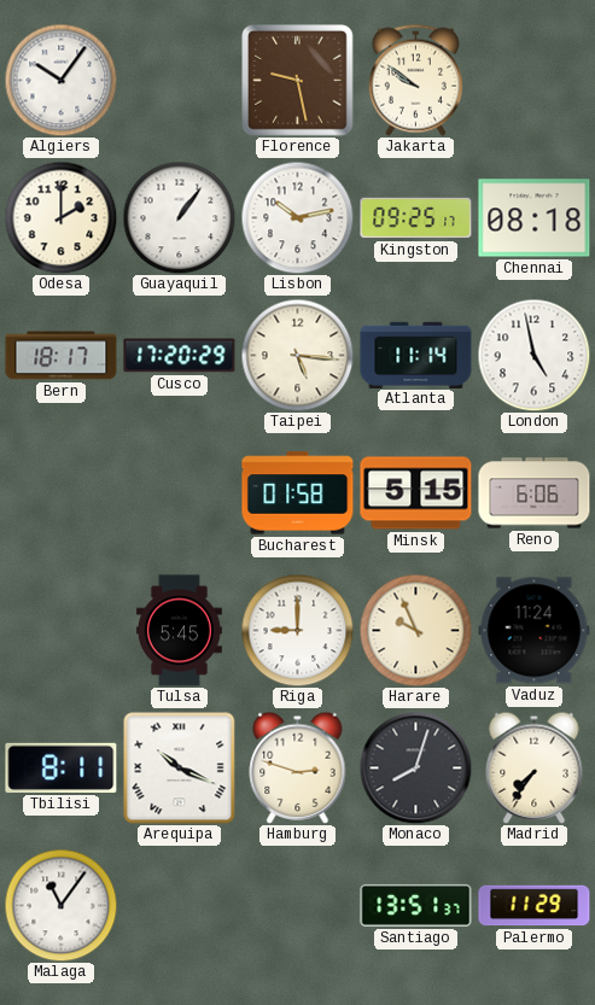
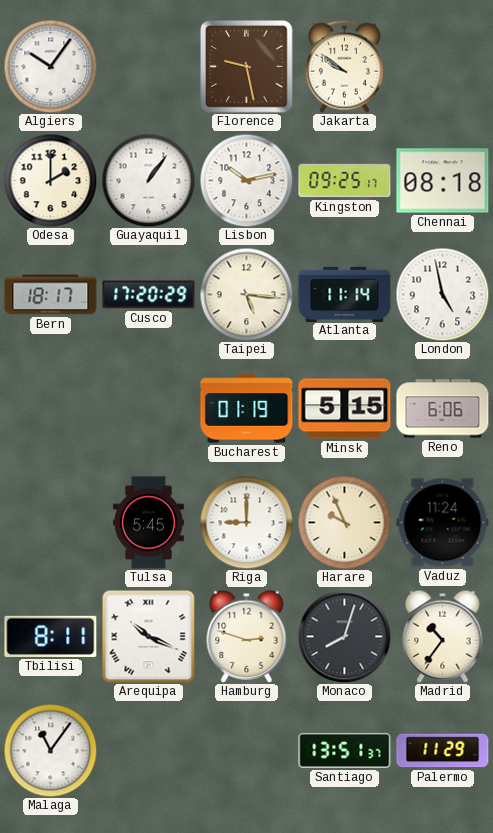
Bucharest: 01:58 -> 01:19
Madrid: 7:36 -> 10:36
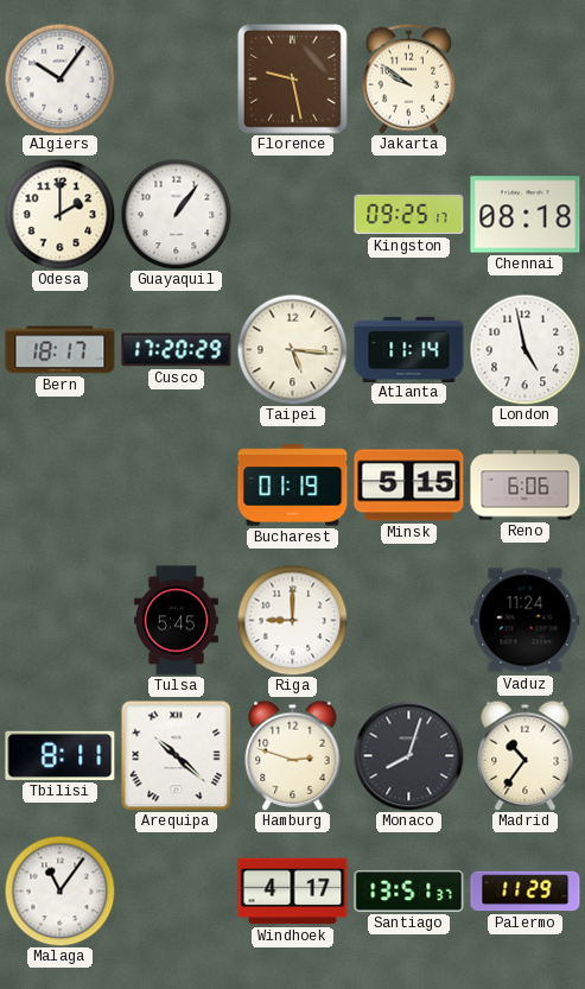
Lisbon: 10:13 -> none
Harare: 9:56 -> none
Arequipa: 10:19 -> 10:22
Windhoek: none -> 4:17
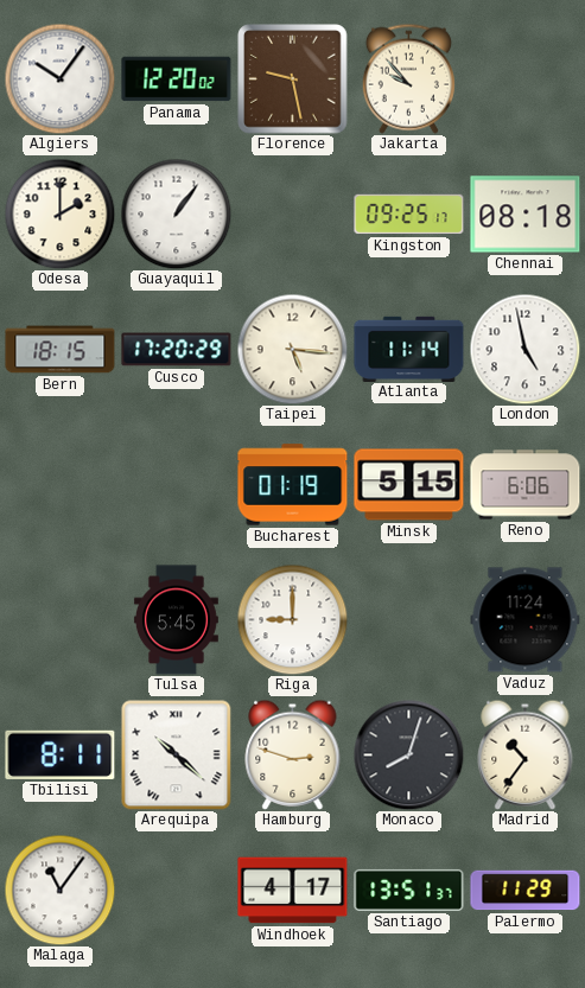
Panama: none -> 12:20
Jakarta: 9:51 -> 9:53
Bern: 18:17 -> 18:15
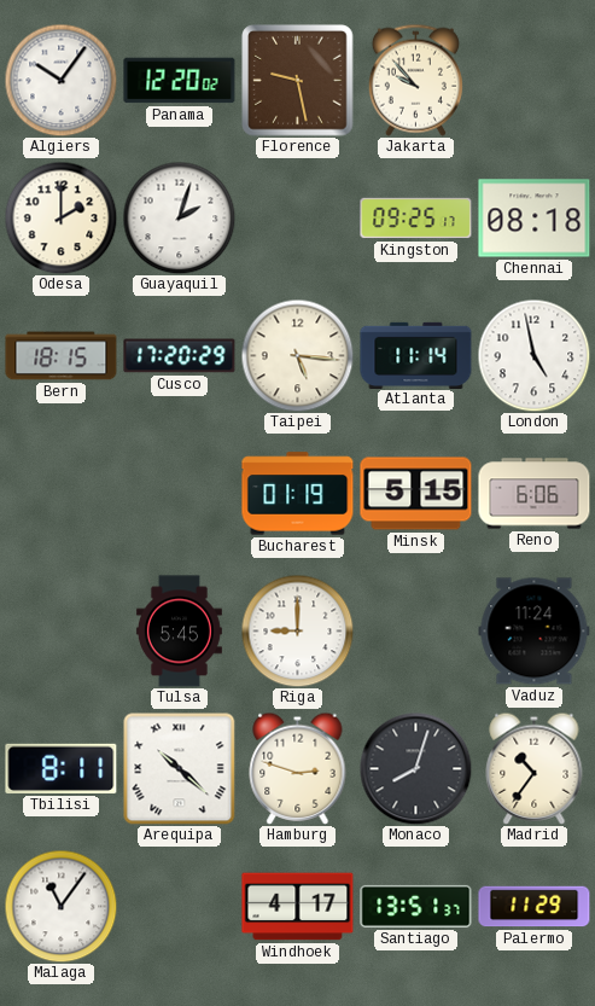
Guayaquil: 1:06 -> 2:03
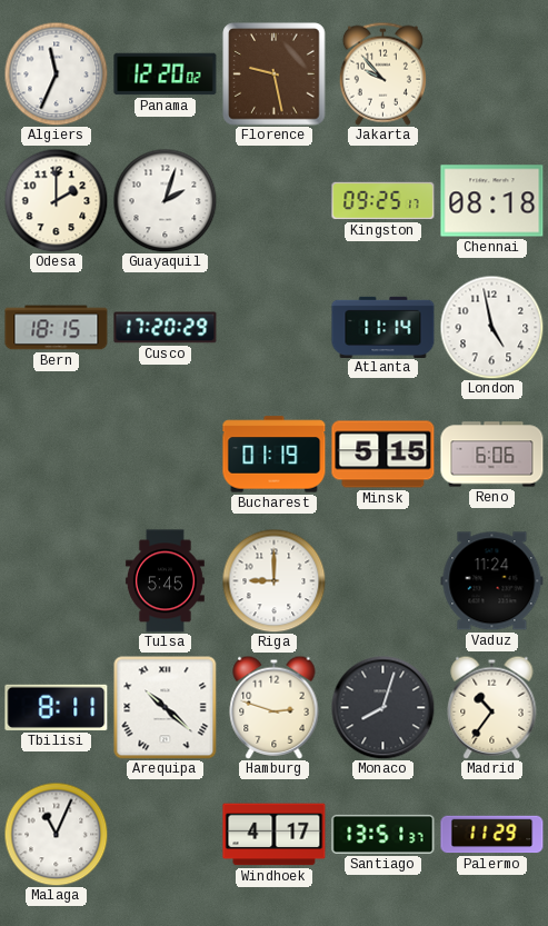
Algiers: 10:06 -> 11:34
Taipei: 5:16 -> none
Malaga: 11:06 -> 11:04
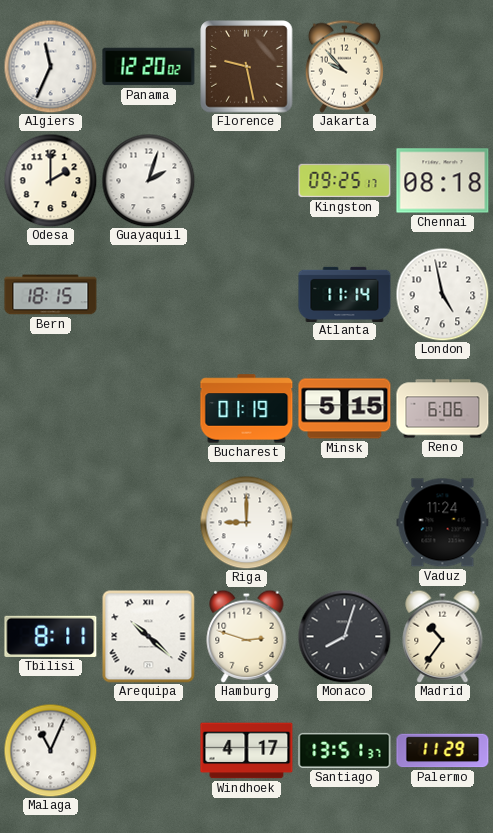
Cusco: 17:20 -> none
Tulsa: 5:45 -> none
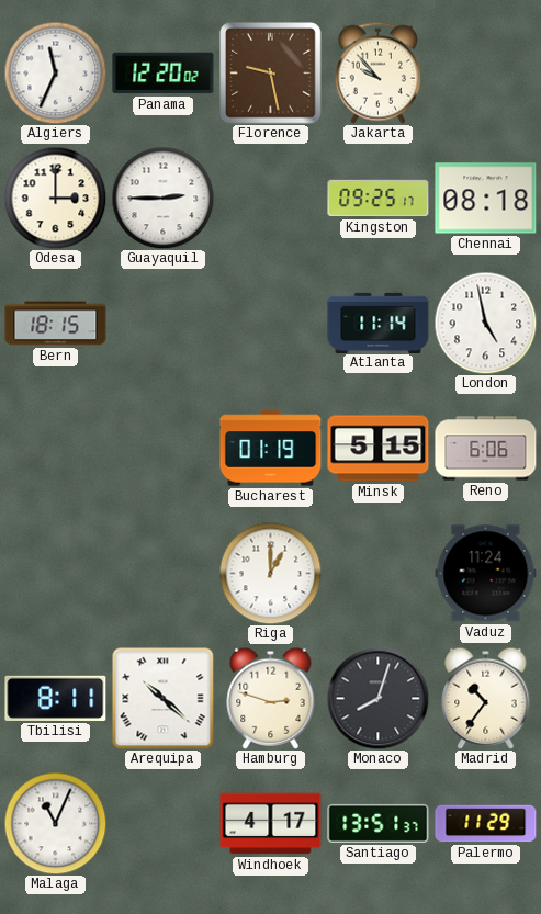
Odesa: 2:00 -> 3:00
Guayaquil: 2:03 -> 2:45
Riga: 9:00 -> 1:00
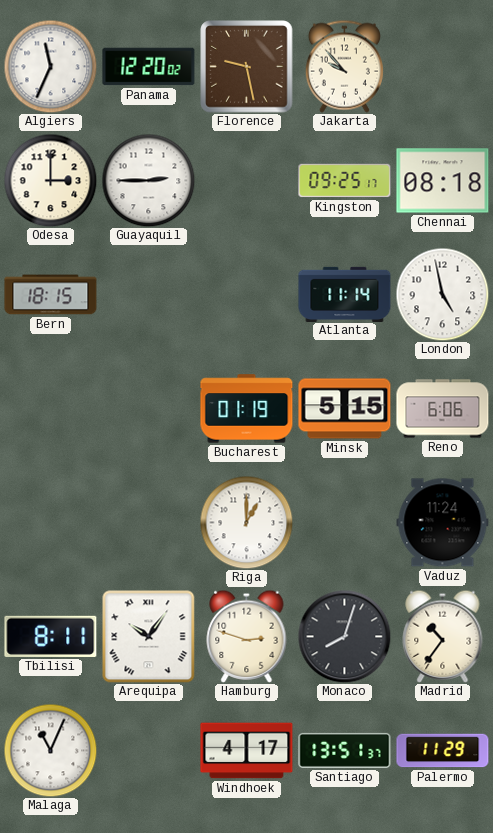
Arequipa: 10:22 -> 10:06
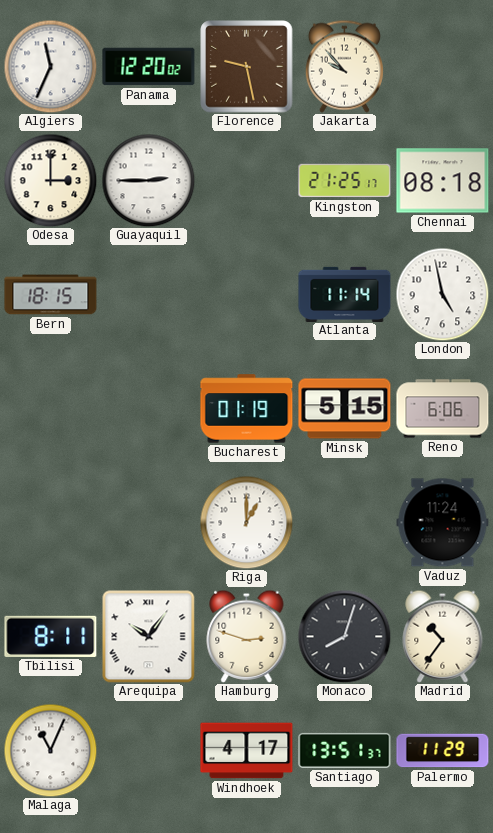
Kingston: 09:25 -> 21:25
